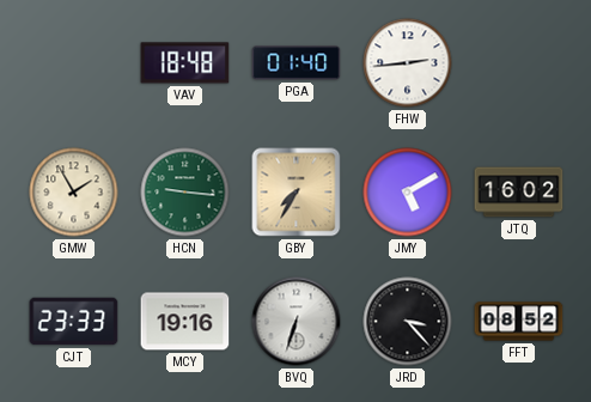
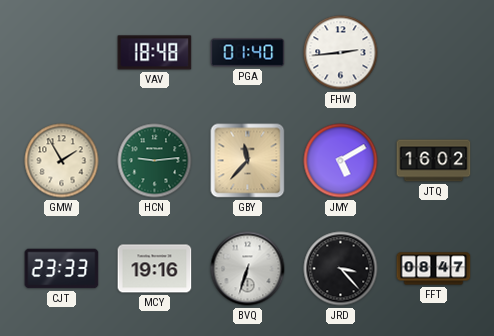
HCN: 9:16 -> 9:14
GBY: 7:35 -> 11:37
FFT: 08:52 -> 08:47
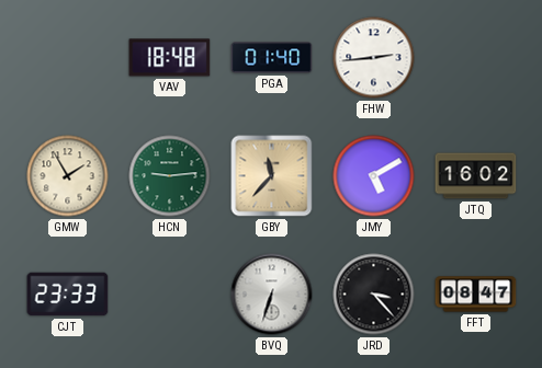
MCY: 19:16 -> none
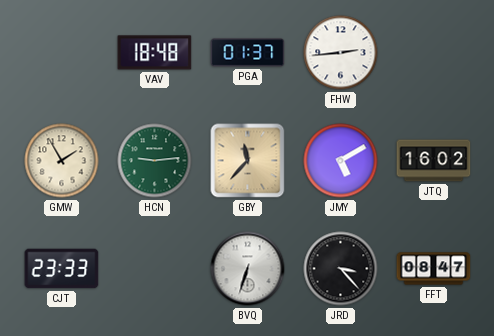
PGA: 01:40 -> 01:37
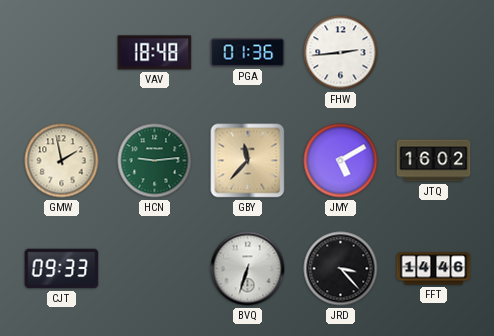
PGA: 01:37 -> 01:36
GMW: 1:55 -> 1:58
CJT: 23:33 -> 09:33
FFT: 08:47 -> 14:46
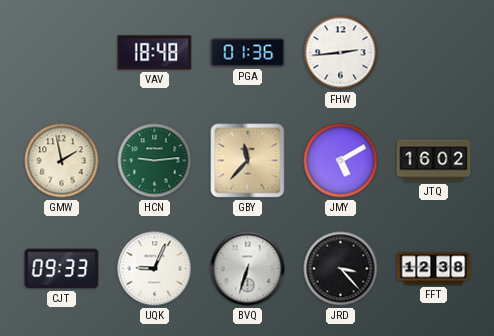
UQK: none -> 9:04
FFT: 14:46 -> 12:38
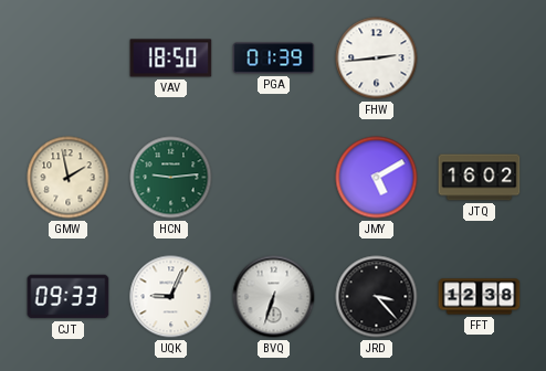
VAV: 18:48 -> 18:50
PGA: 01:36 -> 01:39
GBY: 11:37 -> none
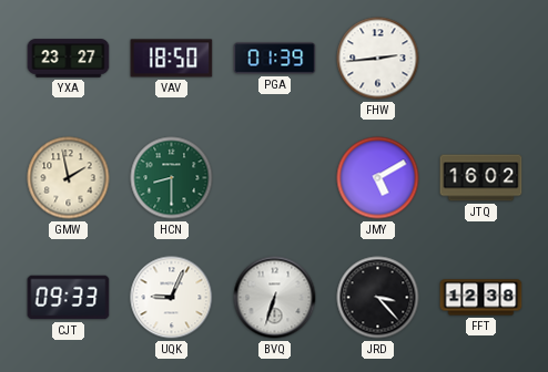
YXA: none -> 23:27
HCN: 9:14 -> 8:30
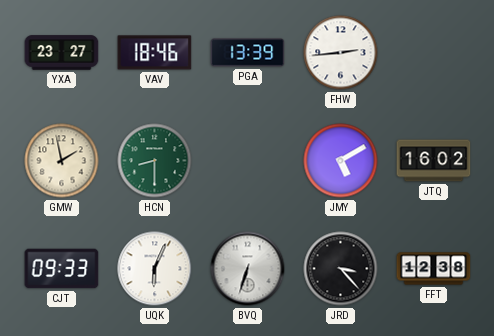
VAV: 18:50 -> 18:46
PGA: 01:39 -> 13:39
UQK: 9:04 -> 6:04
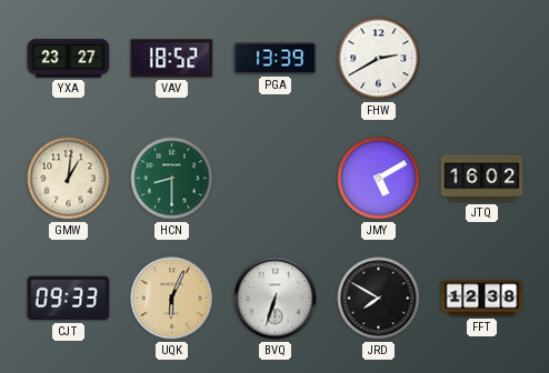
VAV: 18:46 -> 18:52
FHW: 2:44 -> 2:40
GMW: 1:58 -> 1:01
UQK dial: white -> champagne
JRD: 3:23 -> 7:50
